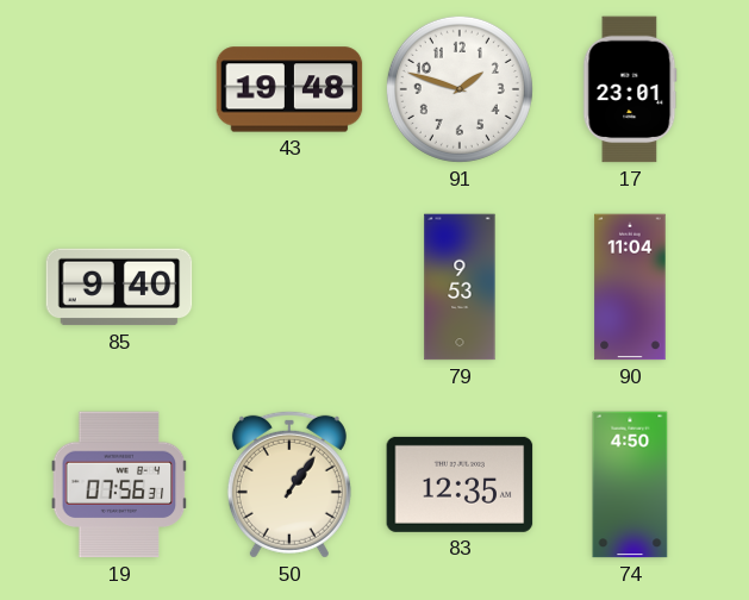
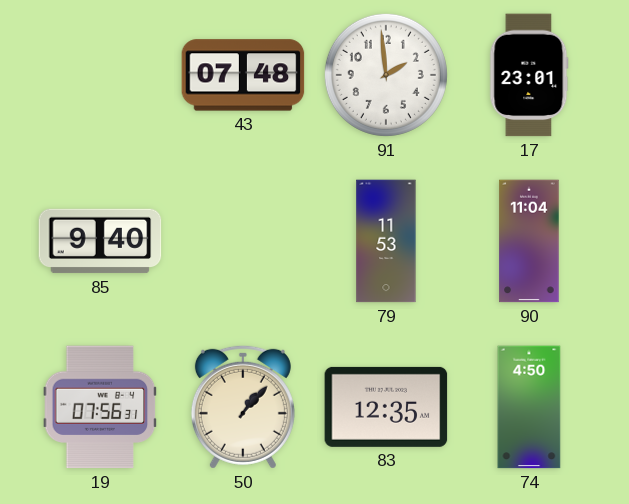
43: 19:48 -> 07:48
91: 1:48 -> 1:59
79: 9:53 -> 11:53
50: 1:06 -> 1:07
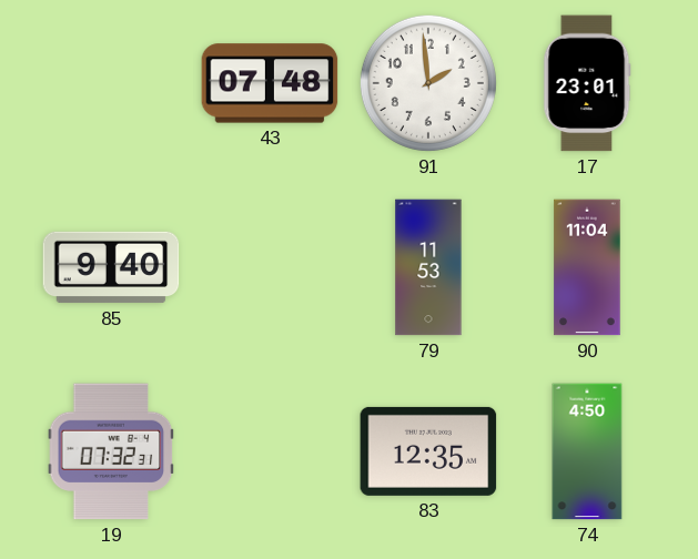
19: 07:56 -> 07:32
50: 1:07 -> none
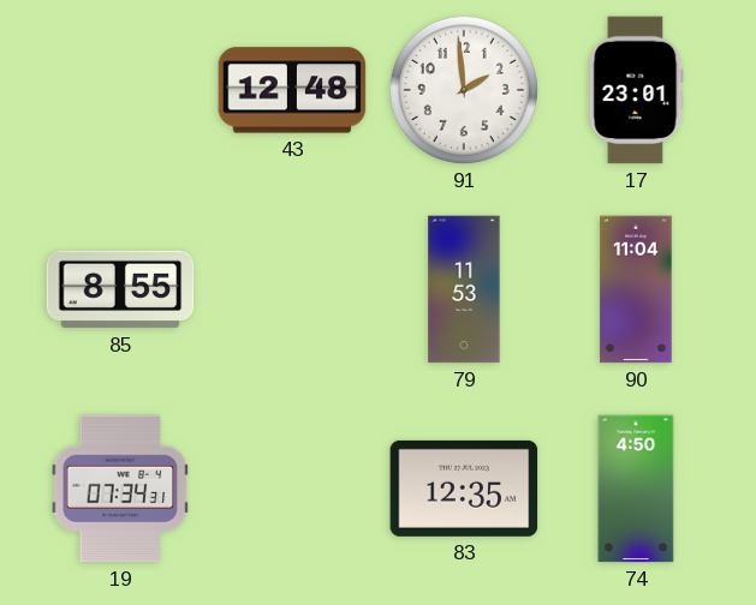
43: 07:48 -> 12:48
85: 9:40 -> 8:55
19: 07:32 -> 07:34
